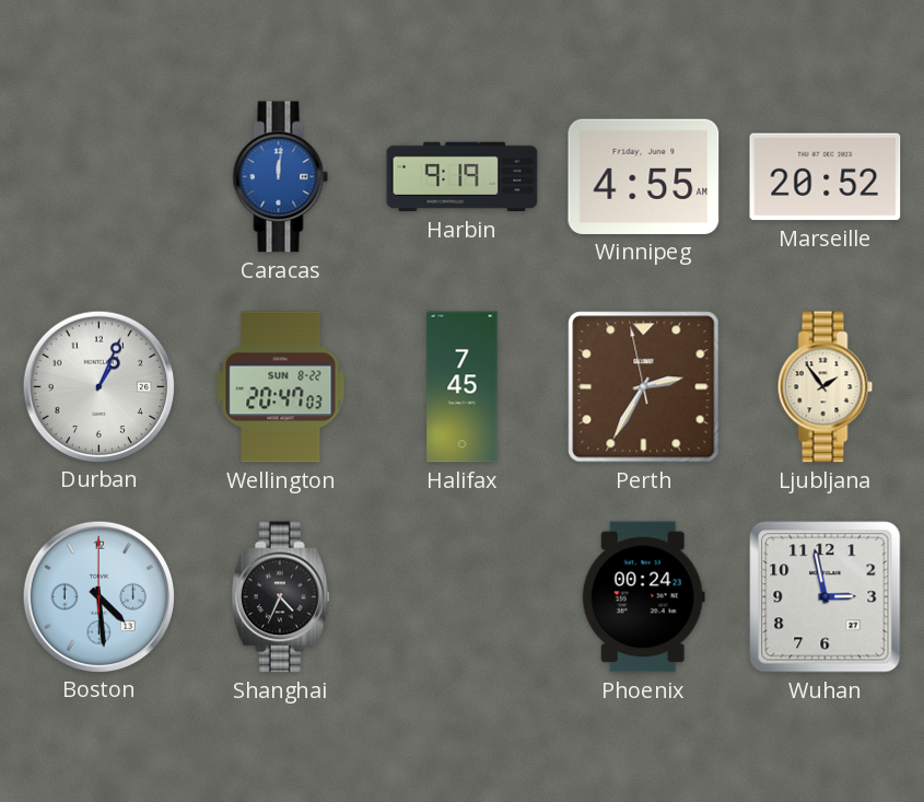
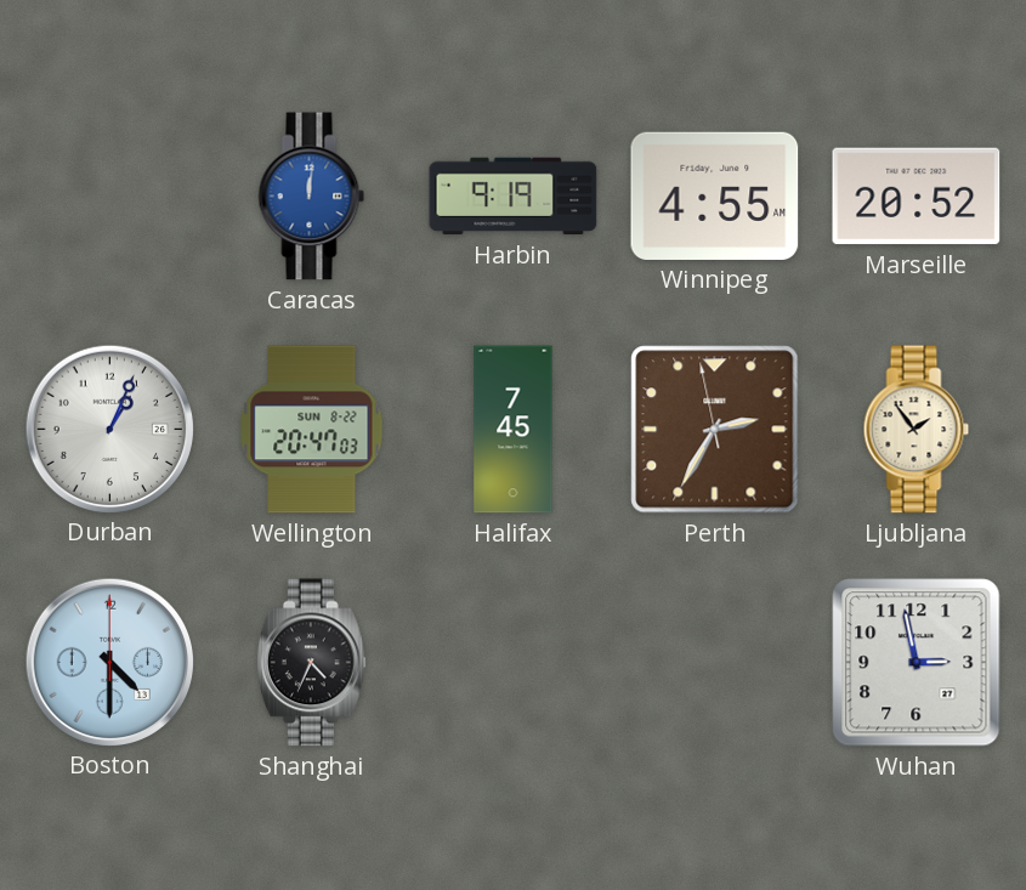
Boston: 4:29 -> 4:30
Phoenix: 00:24 -> none
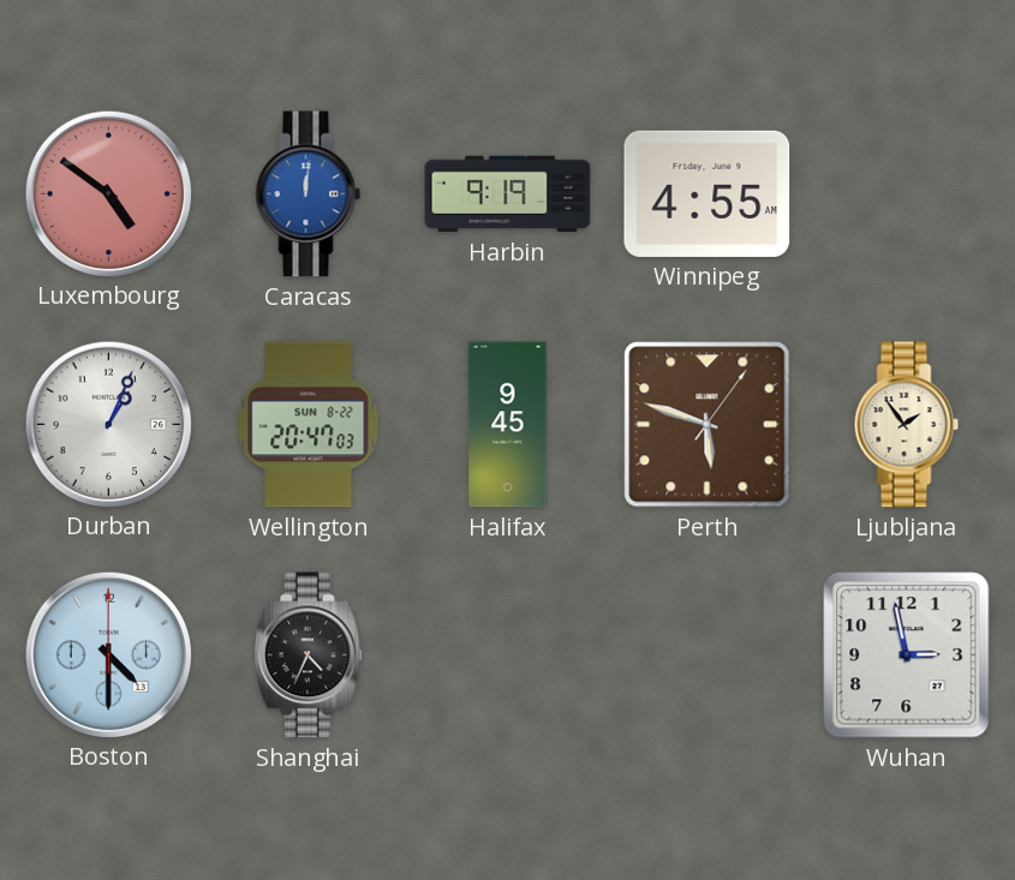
Luxembourg: none -> 4:51
Marseille: 20:52 -> none
Halifax: 7:45 -> 9:45
Perth: 2:34 -> 5:48
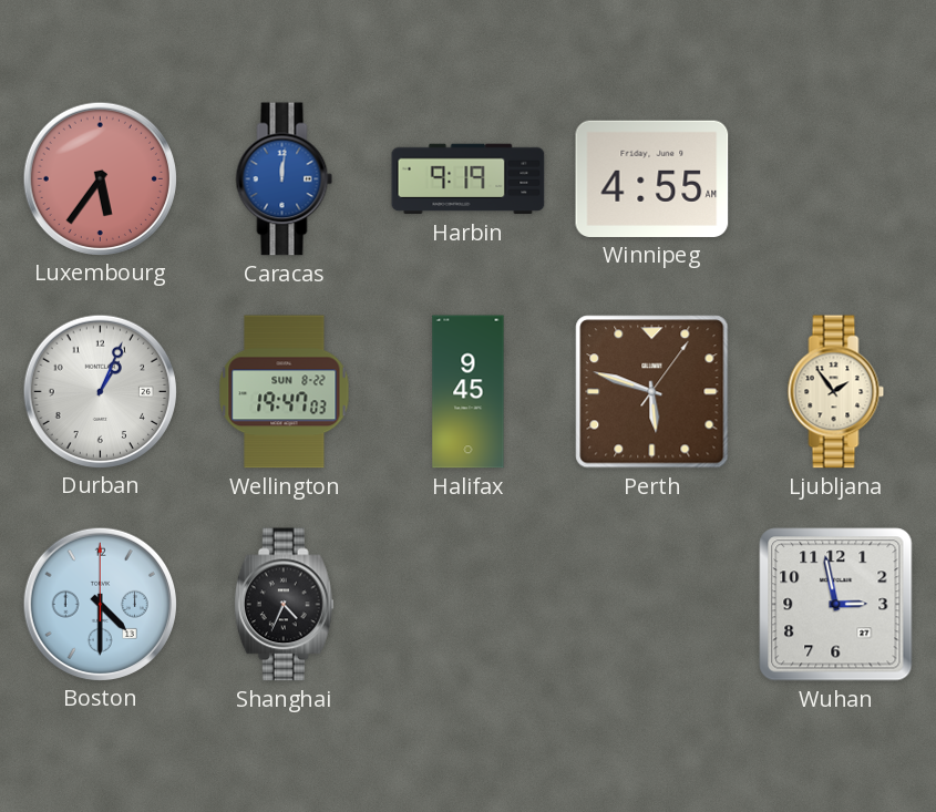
Luxembourg: 4:51 -> 5:36
Wellington: 20:47 -> 19:47
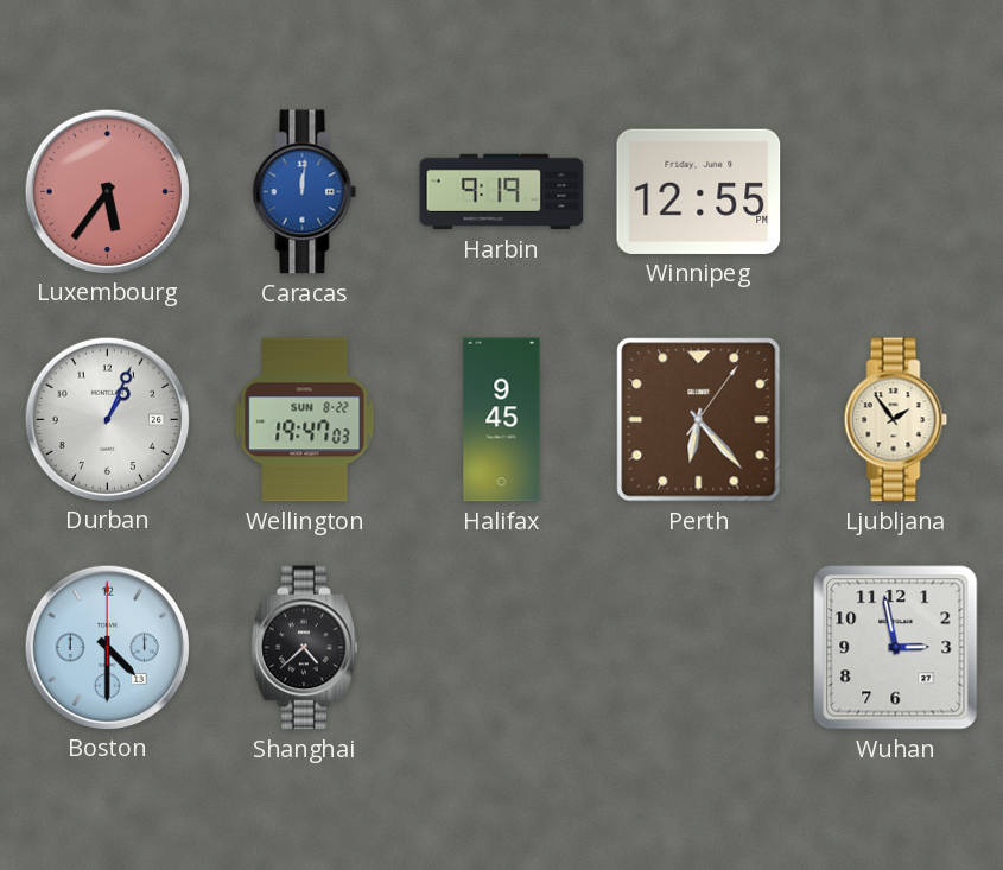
Winnipeg: 4:55 -> 12:55
Perth: 5:48 -> 6:23
Shanghai: 4:34 -> 4:38
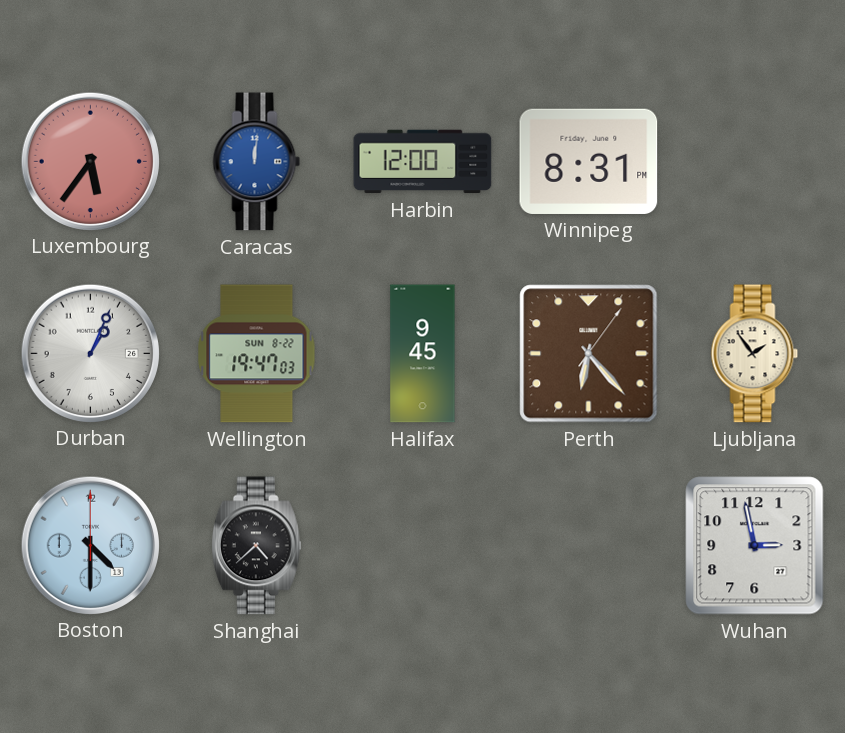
Harbin: 9:19 -> 12:00
Winnipeg: 12:55 -> 8:31
